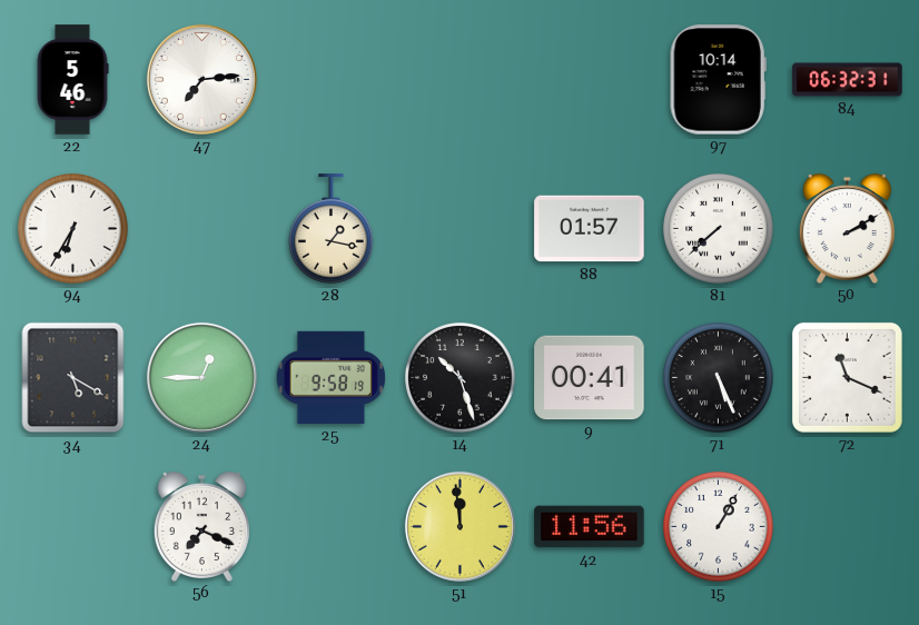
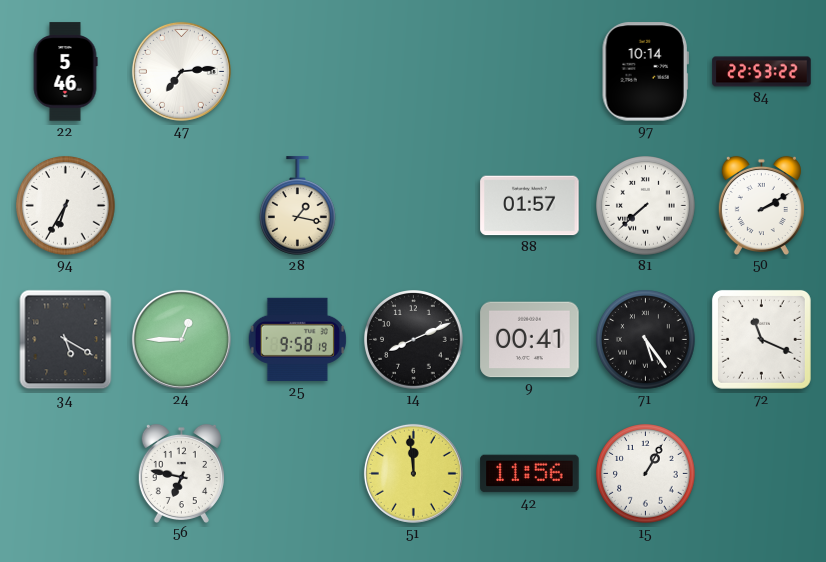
84: 06:32 -> 22:53
14: 10:27 -> 8:11
71: 5:26 -> 5:24
56: 7:19 -> 6:47
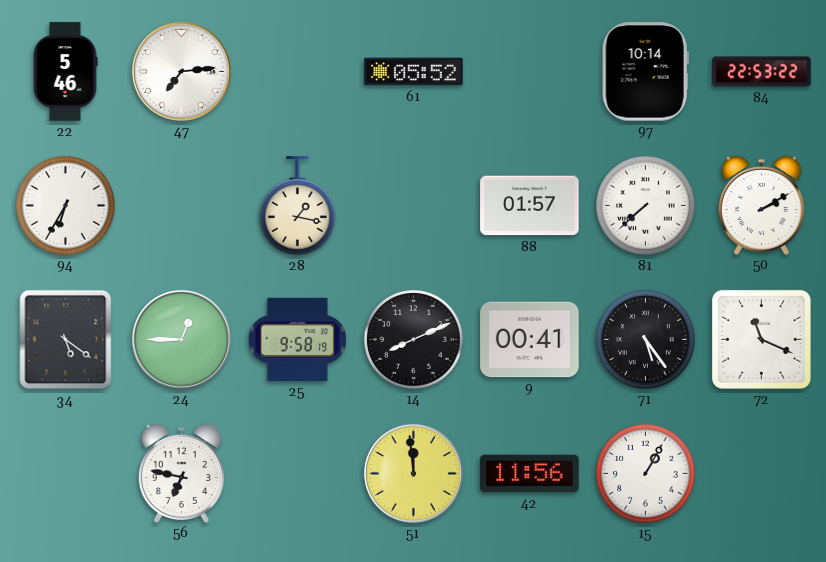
61: none -> 05:52
34: 5:20 -> 5:21
